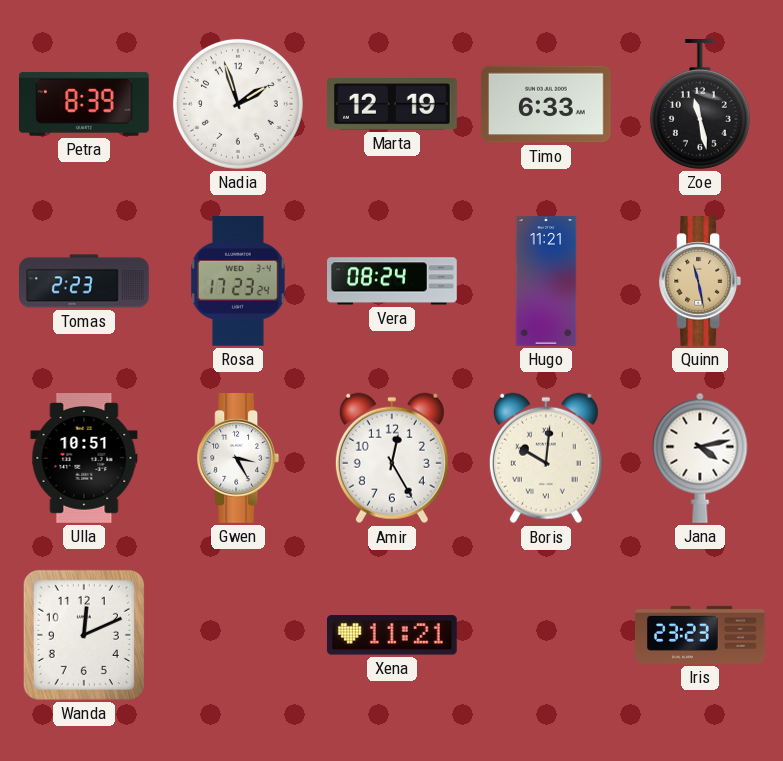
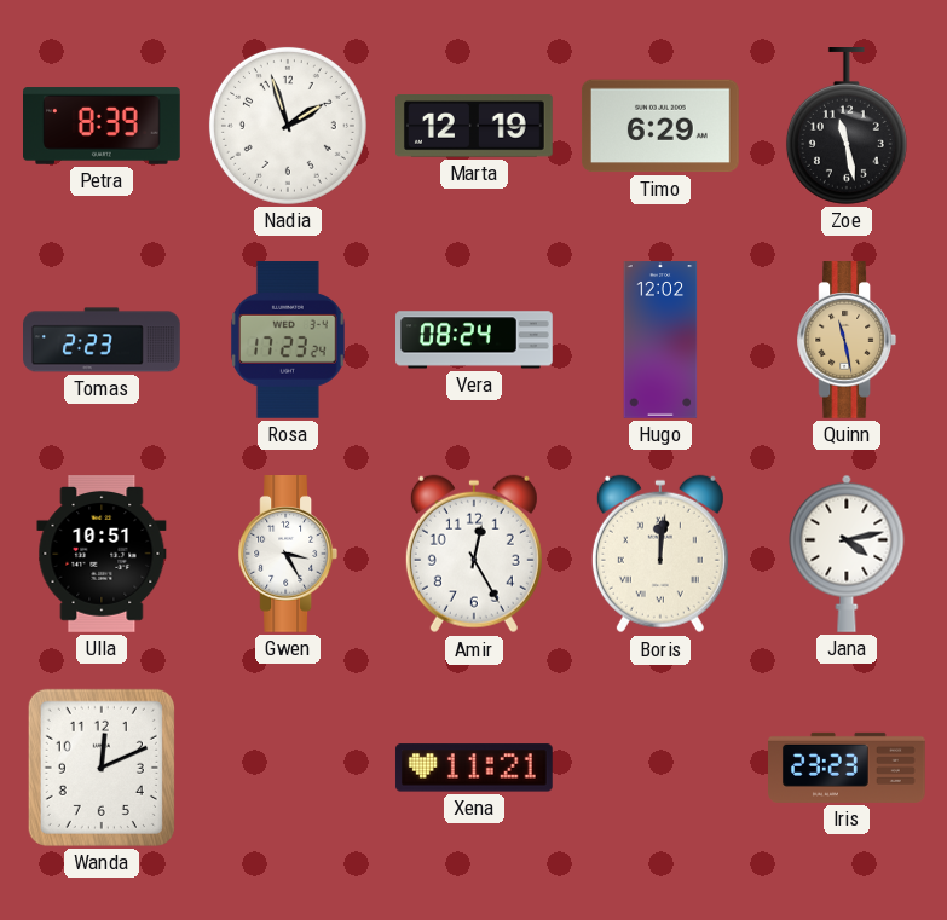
Timo: 6:33 -> 6:29
Hugo: 11:21 -> 12:02
Boris: 10:01 -> 12:01
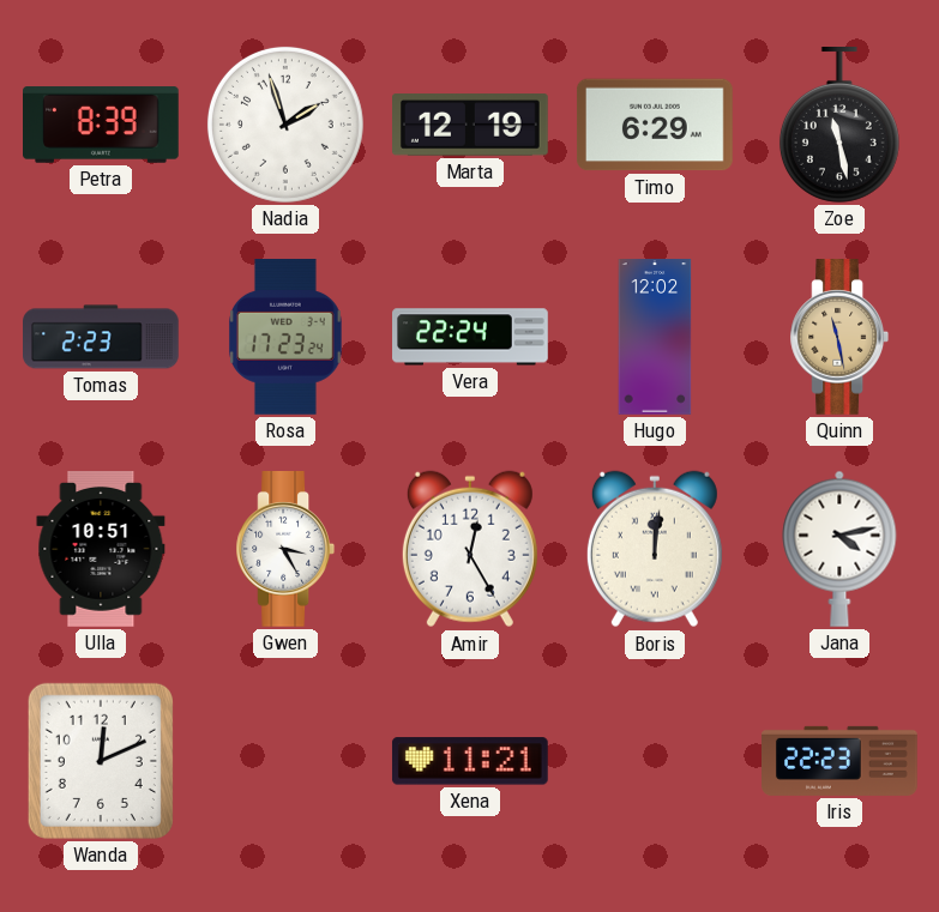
Vera: 08:24 -> 22:24
Iris: 23:23 -> 22:23
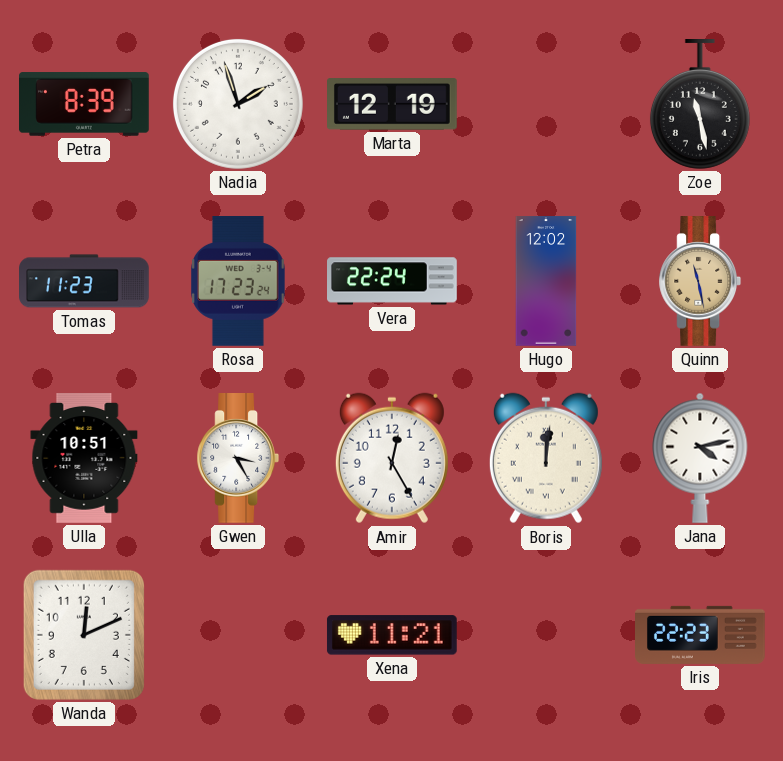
Timo: 6:29 -> none
Tomas: 2:23 -> 11:23
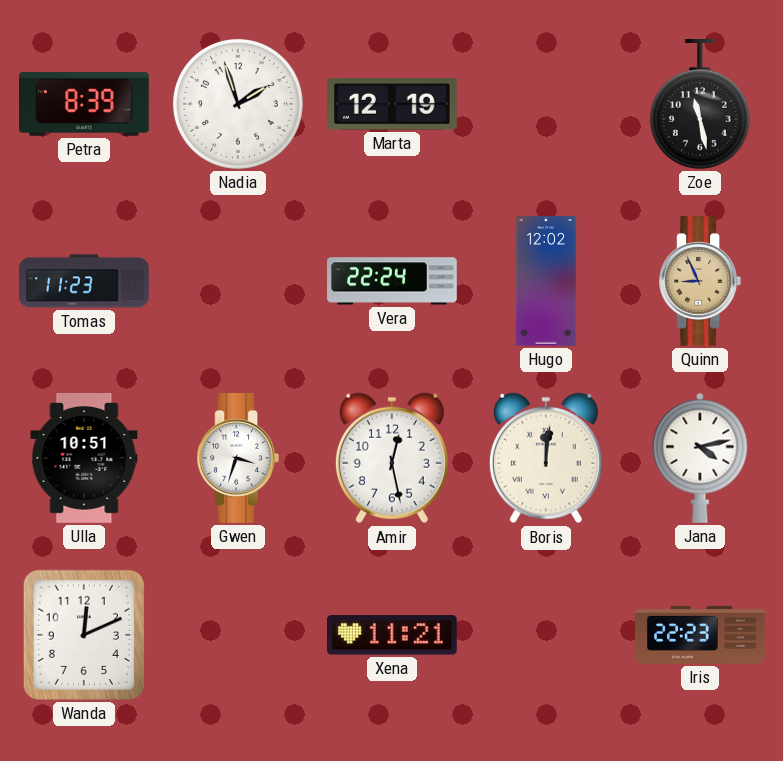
Rosa: 17:23 -> none
Quinn: 11:28 -> 8:56
Gwen: 3:25 -> 3:33
Amir: 12:25 -> 12:28
